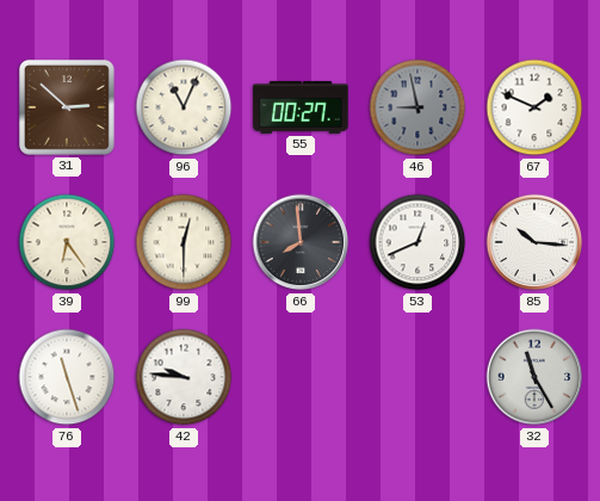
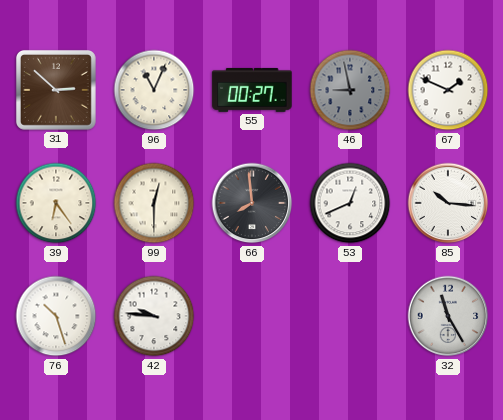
76: 11:27 -> 10:27
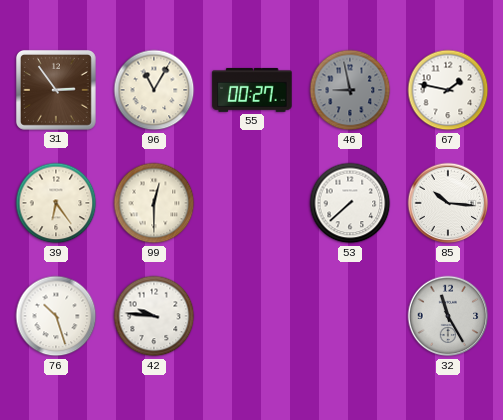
31: 2:52 -> 2:54
96: 11:04 -> 11:05
67: 1:49 -> 1:47
66: 7:59 -> none
53: 12:41 -> 7:38
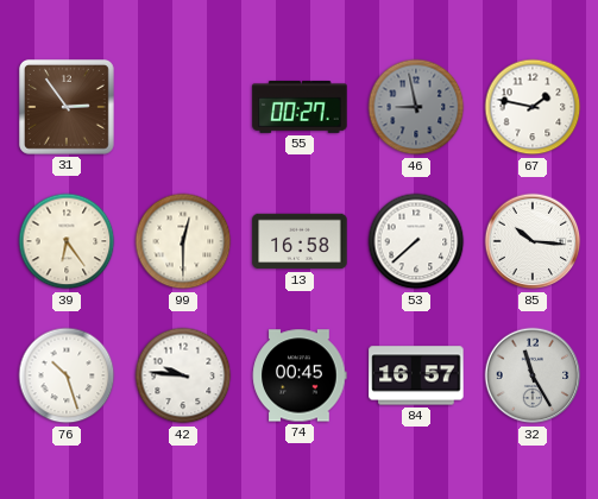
96: 11:05 -> none
13: none -> 16:58
74: none -> 00:45
84: none -> 16:57
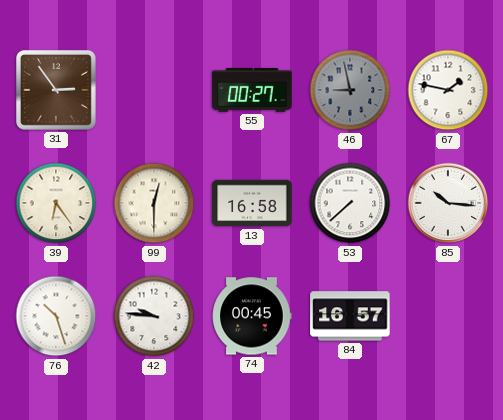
32: 11:25 -> none
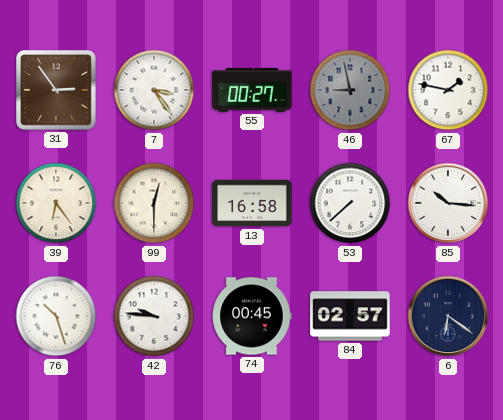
7: none -> 3:24
84: 16:57 -> 02:57
6: none -> 6:21
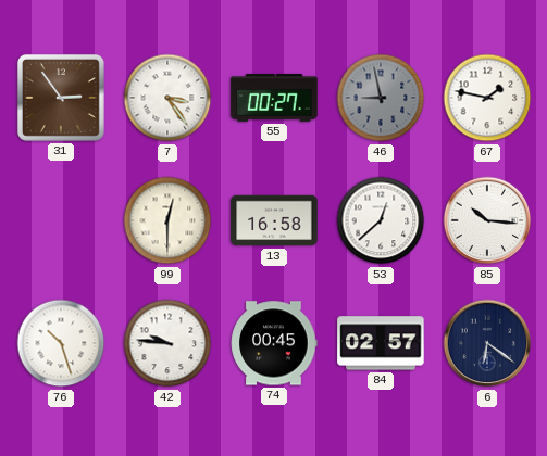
39: 6:24 -> none
53: 7:38 -> 12:38
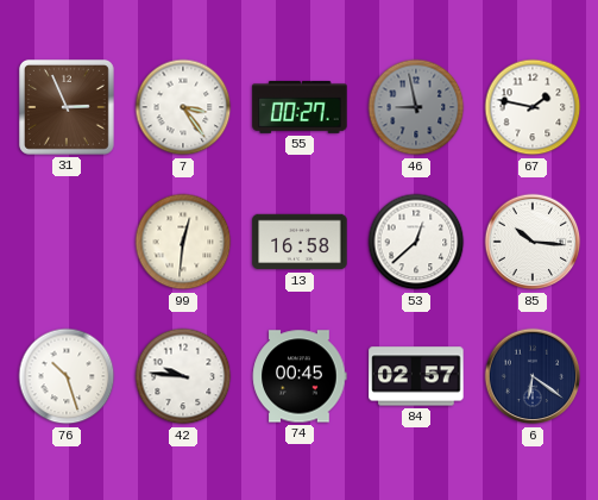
31: 2:54 -> 2:56
99: 12:30 -> 12:31
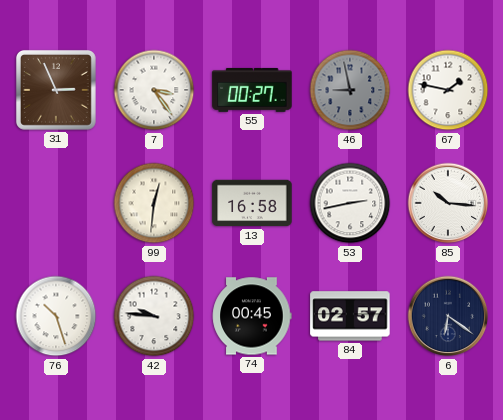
53: 12:38 -> 2:43
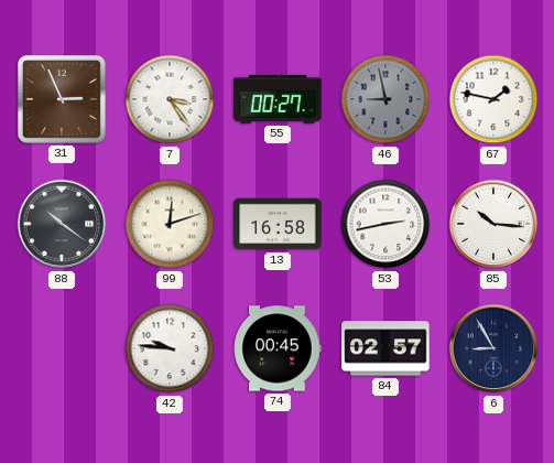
88: none -> 10:21
99: 12:31 -> 12:12
76: 10:27 -> none
6: 6:21 -> 8:55
